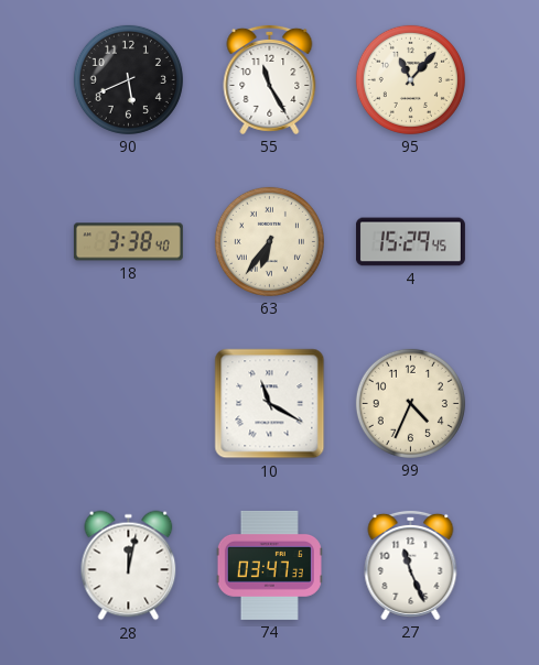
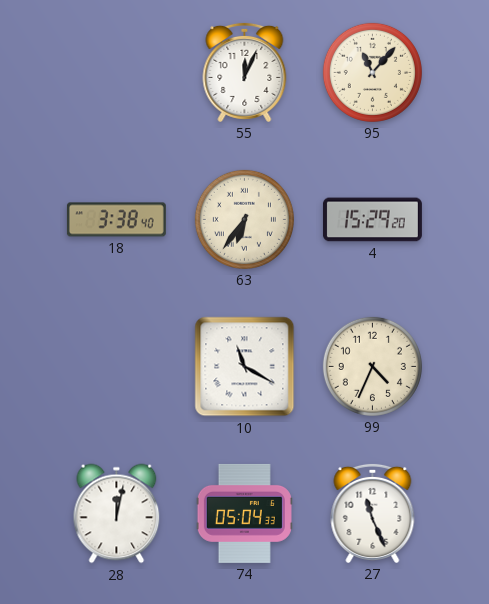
90: 5:41 -> none
55: 11:25 -> 12:04
4: 15:29:45 -> 15:29:20
74: 03:47 -> 05:04
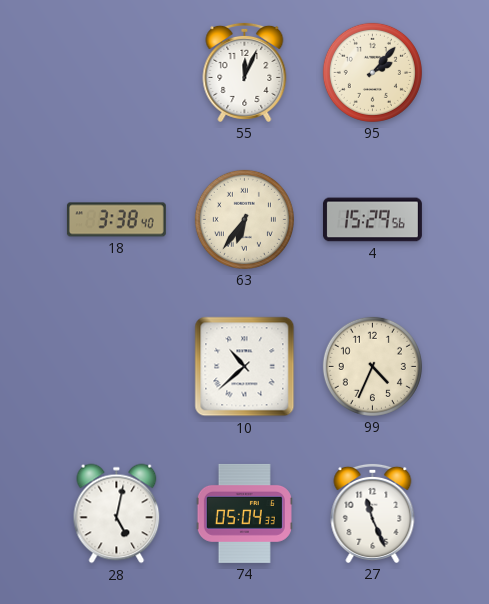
95: 11:07 -> 2:07
4: 15:29:20 -> 15:29:56
10: 11:20 -> 10:38
28: 12:02 -> 5:02
